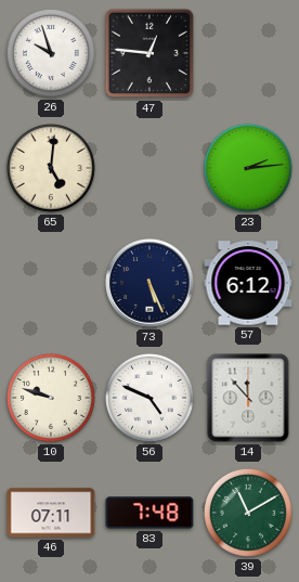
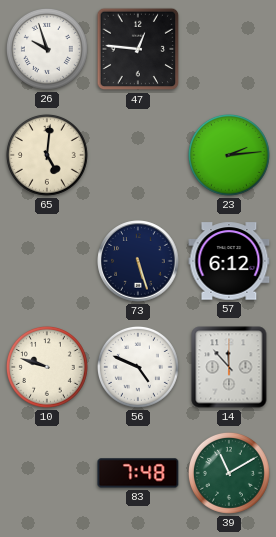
73: 5:26 -> 5:27
46: 07:11 -> none
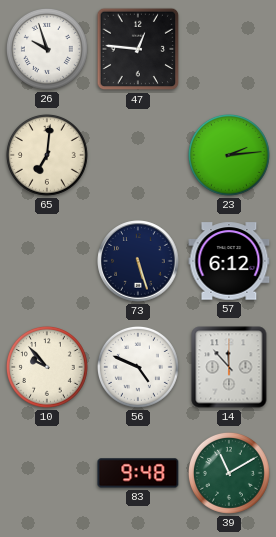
65: 5:01 -> 7:01
10: 9:48 -> 9:53
83: 7:48 -> 9:48
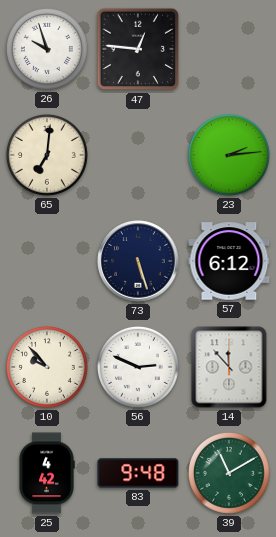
56: 4:49 -> 2:49
25: none -> 4:42
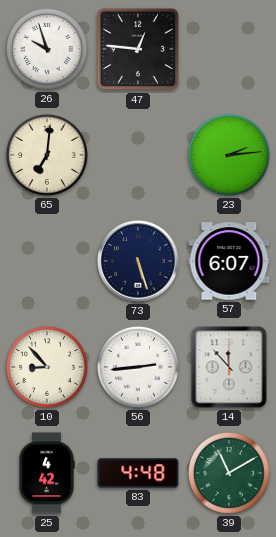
57: 6:12 -> 6:07
10: 9:53 -> 8:53
56: 2:49 -> 2:44
83: 9:48 -> 4:48
